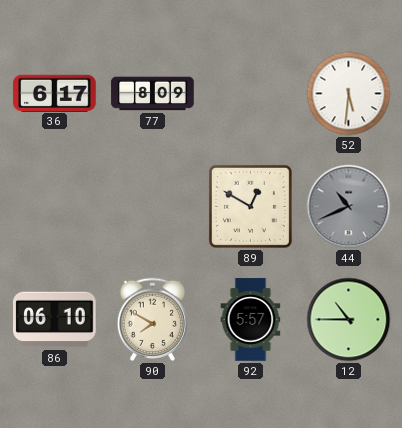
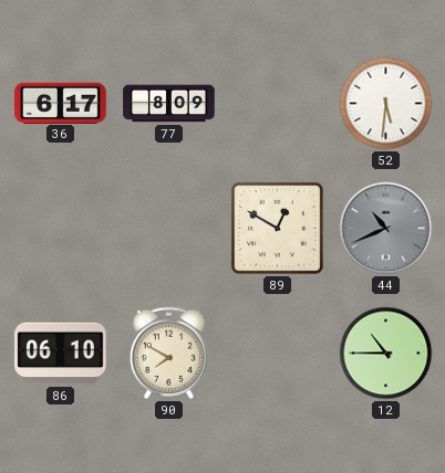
92: 5:57 -> none
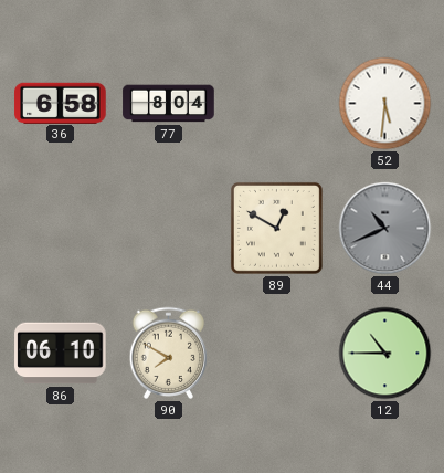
36: 6:17 -> 6:58
77: 8:09 -> 8:04
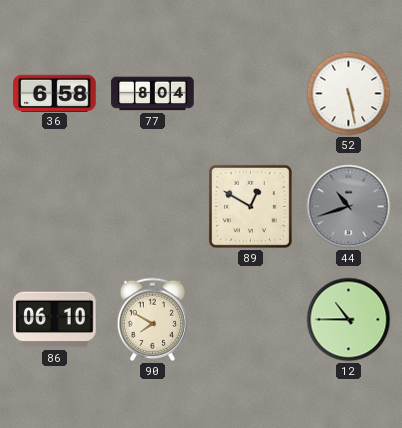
52: 5:31 -> 5:28
44: 10:41 -> 10:42
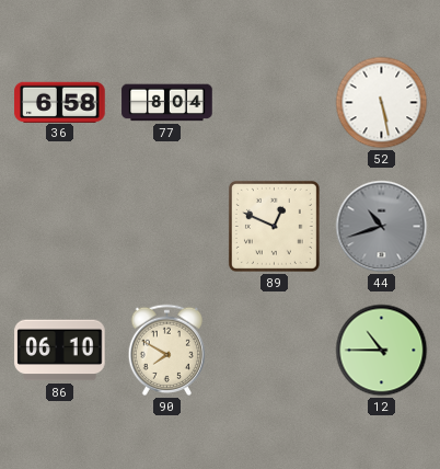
89: 12:50 -> 12:49
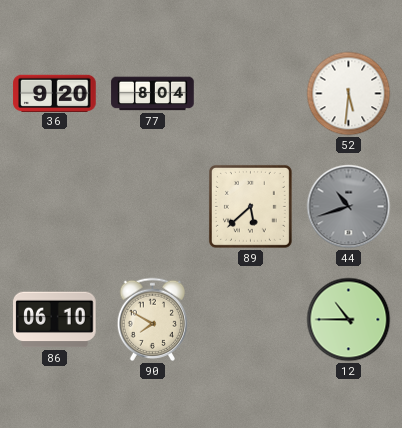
36: 6:58 -> 9:20
52: 5:28 -> 5:31
89: 12:49 -> 5:38
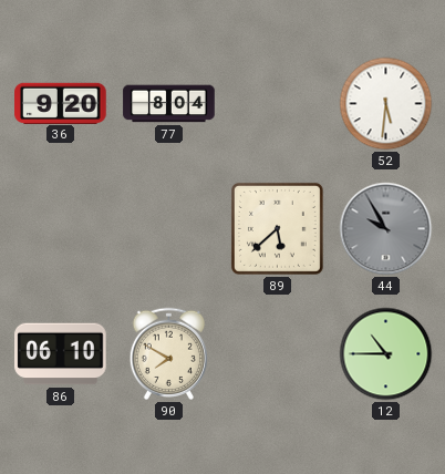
44: 10:42 -> 9:55
